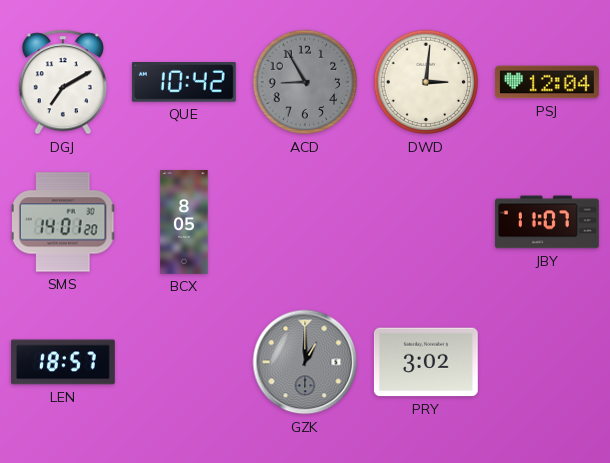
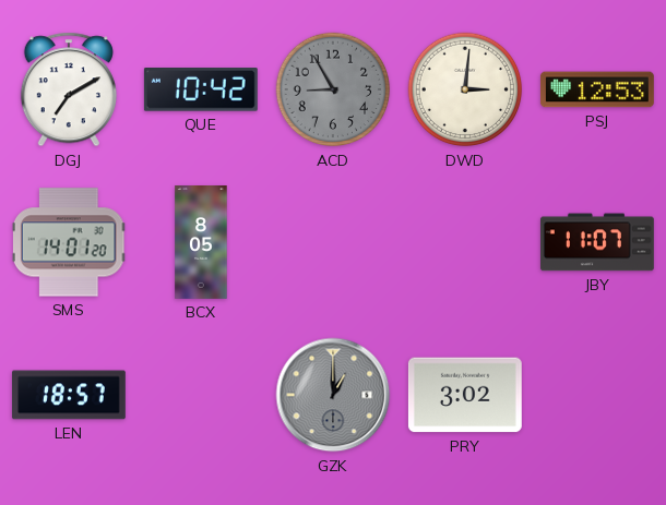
PSJ: 12:04 -> 12:53
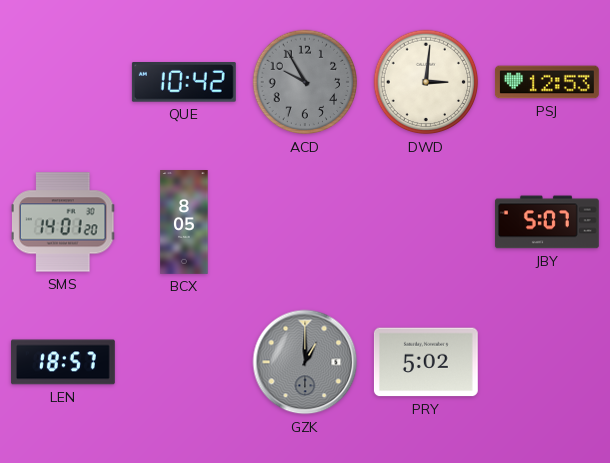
DGJ: 7:10 -> none
ACD: 8:55 -> 9:55
JBY: 11:07 -> 5:07
PRY: 3:02 -> 5:02
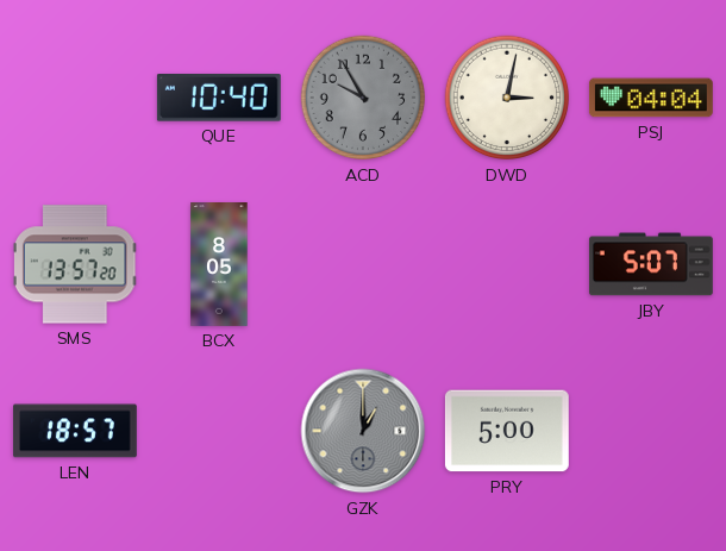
QUE: 10:42 -> 10:40
DWD: 3:01 -> 3:02
PSJ: 12:53 -> 04:04
SMS: 14:01 -> 13:57
PRY: 5:02 -> 5:00
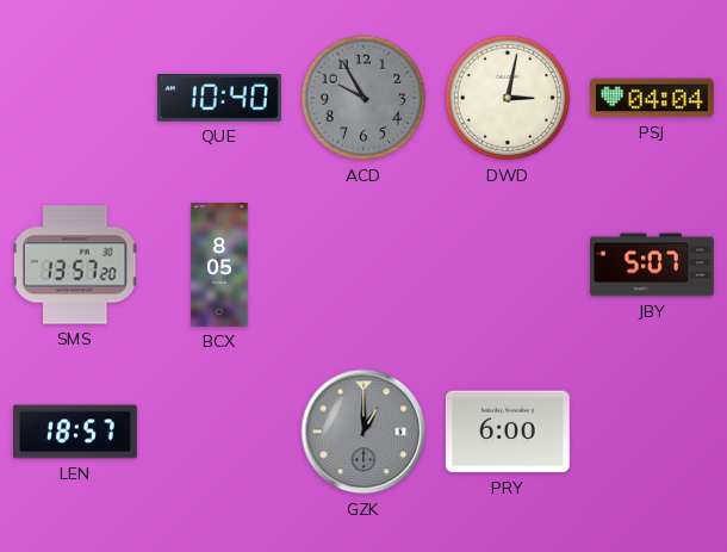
PRY: 5:00 -> 6:00
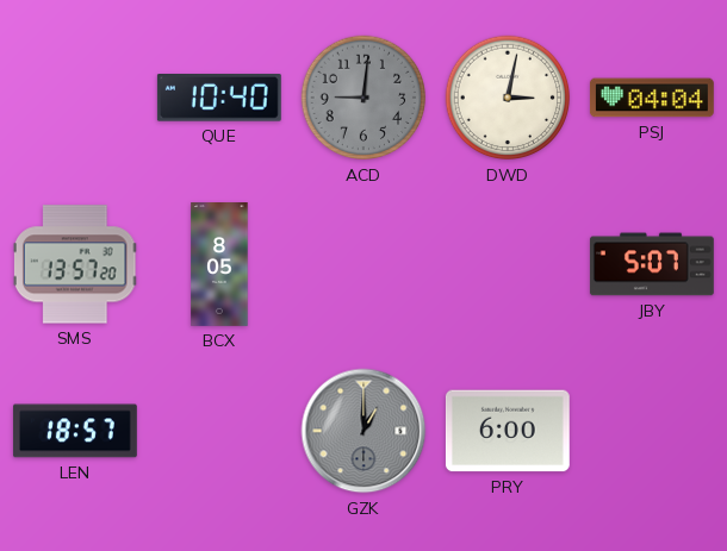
ACD: 9:55 -> 9:01
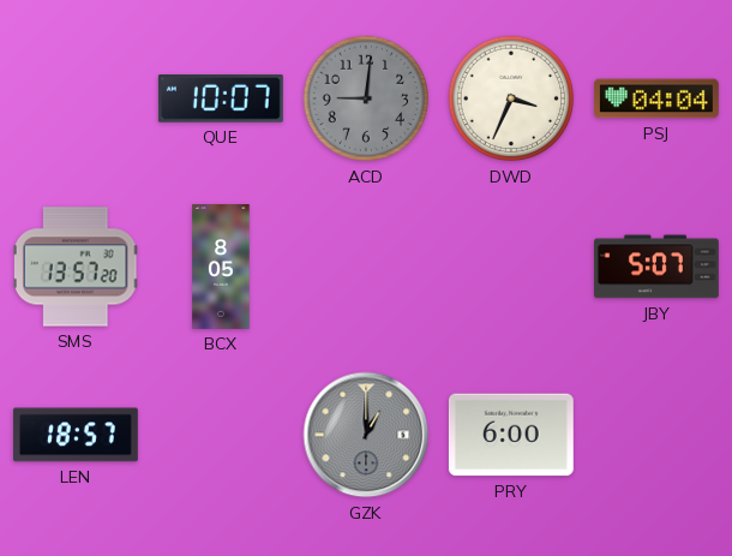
QUE: 10:40 -> 10:07
DWD: 3:02 -> 3:34
